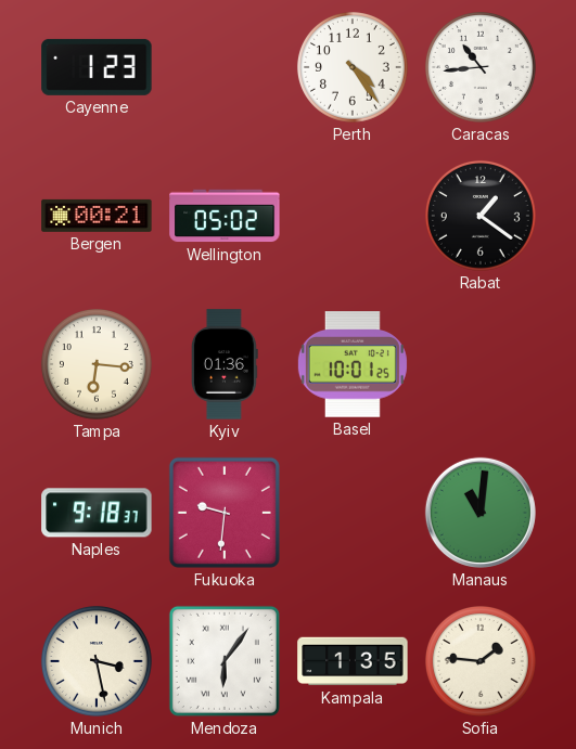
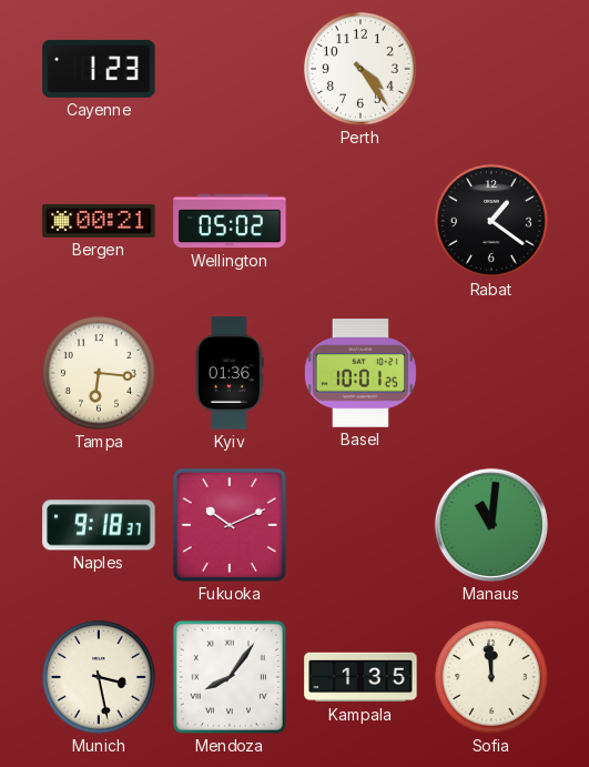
Caracas: 10:44 -> none
Fukuoka: 9:31 -> 10:11
Mendoza: 6:06 -> 8:06
Sofia: 1:46 -> 11:59
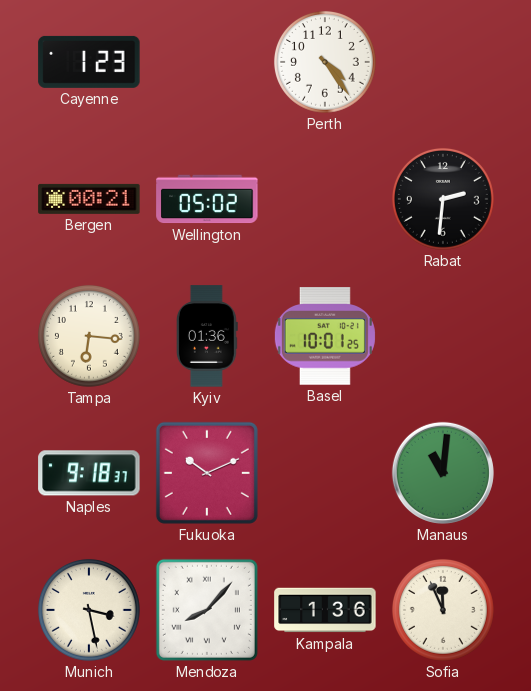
Rabat: 1:21 -> 2:31
Mendoza: 8:06 -> 8:07
Kampala: 1:35 -> 1:36
Sofia: 11:59 -> 11:56
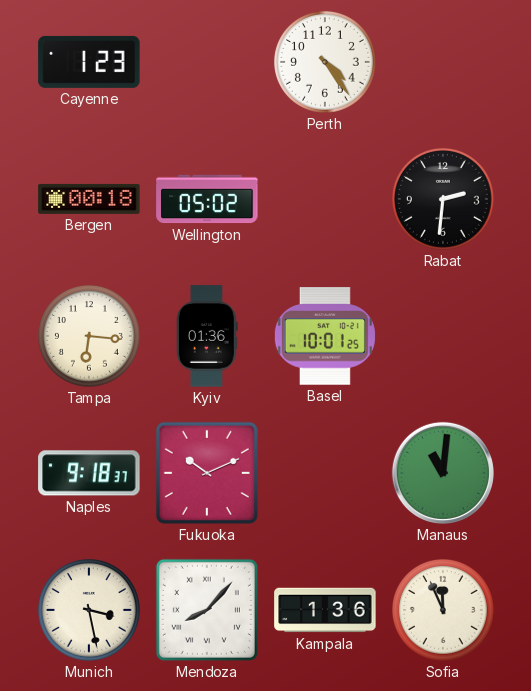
Bergen: 00:21 -> 00:18
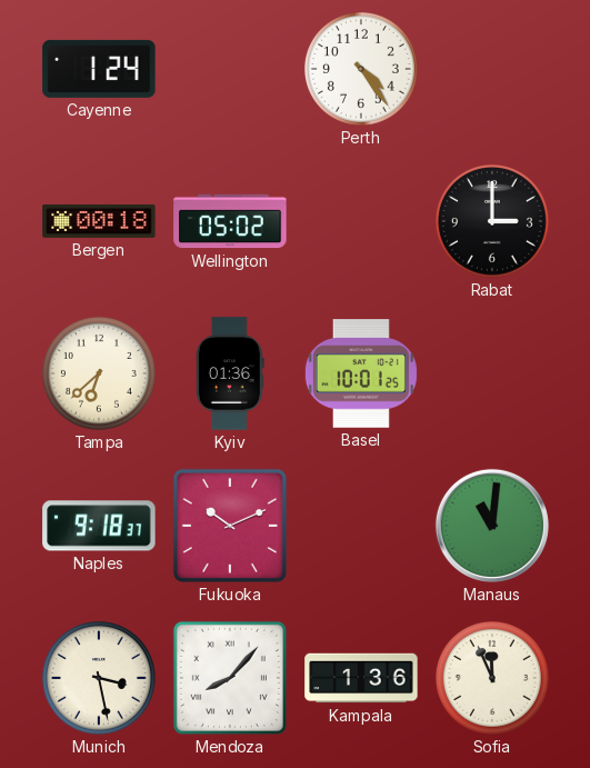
Cayenne: 1:23 -> 1:24
Rabat: 2:31 -> 3:00
Tampa: 6:16 -> 6:38
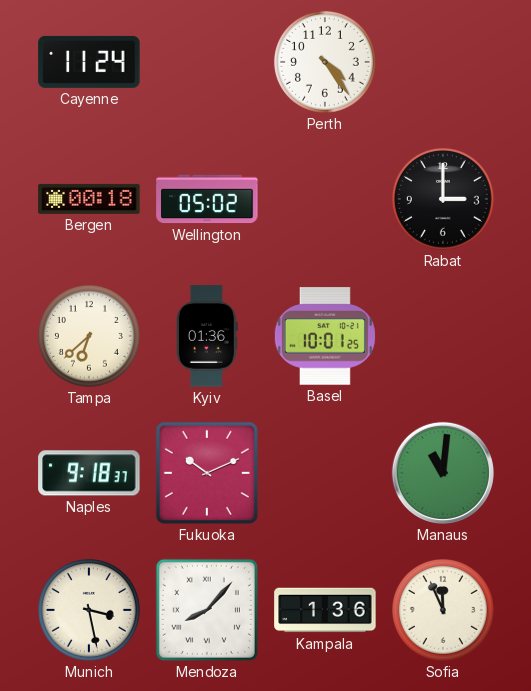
Cayenne: 1:24 -> 11:24
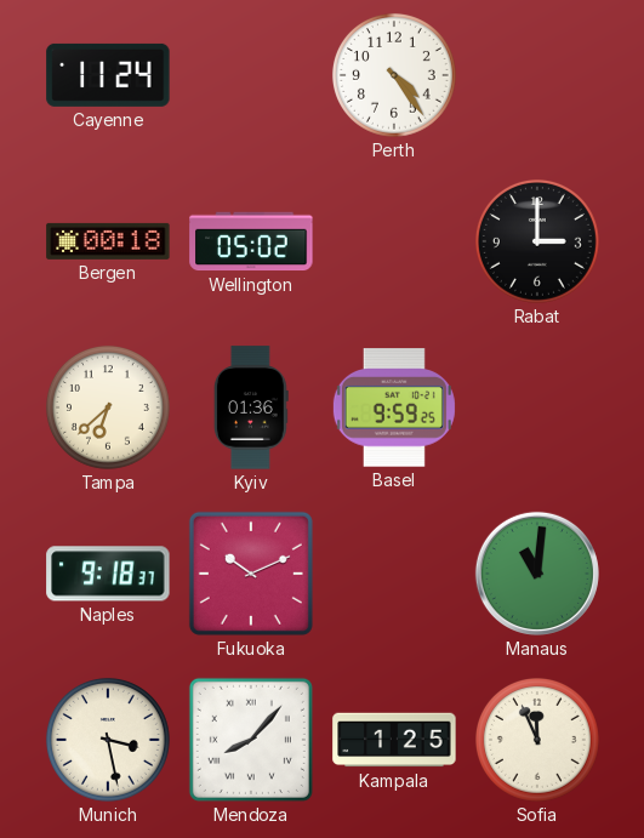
Basel: 10:01 -> 9:59
Kampala: 1:36 -> 1:25
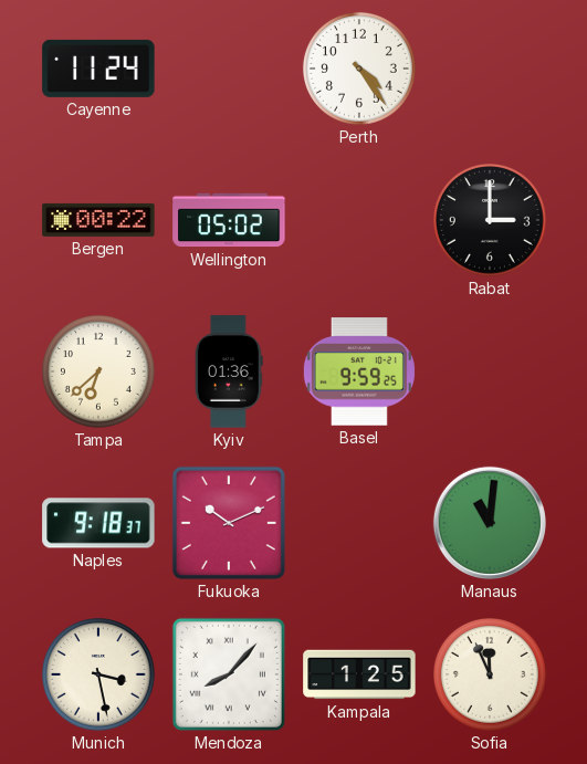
Bergen: 00:18 -> 00:22
